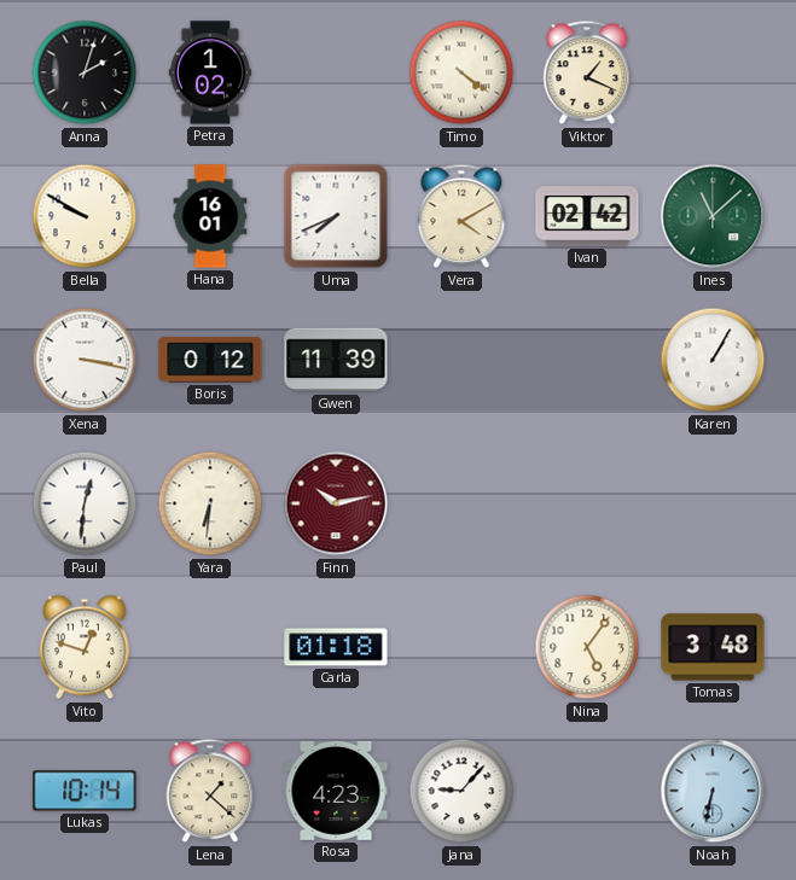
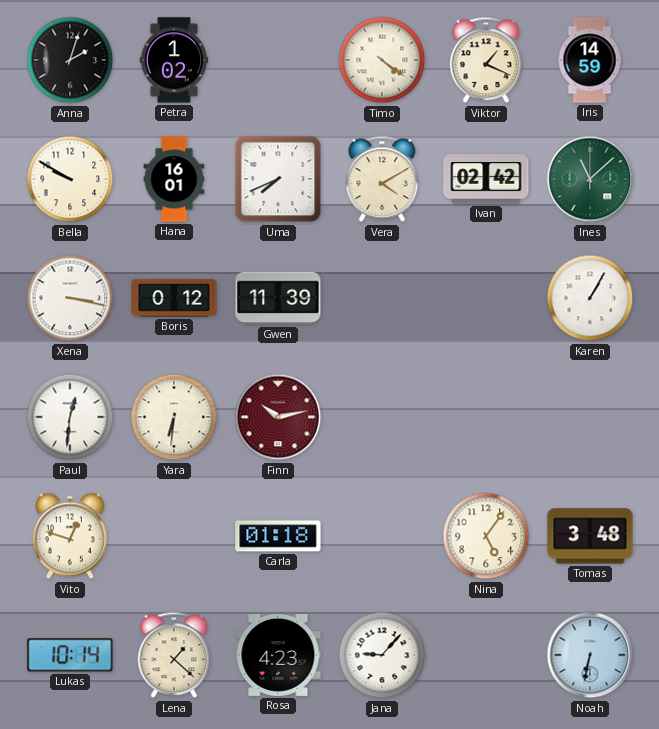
Iris: none -> 14:59
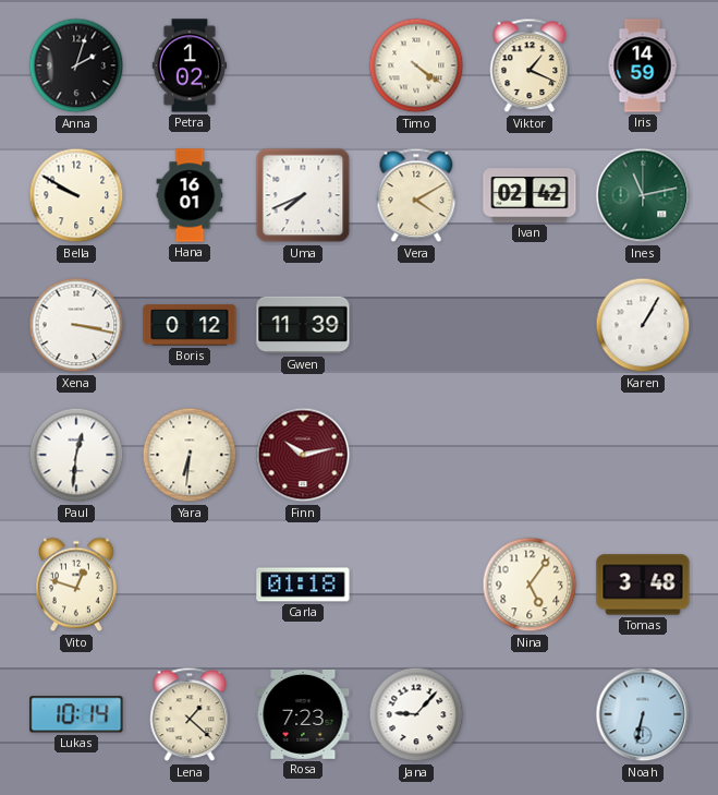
Ines: 11:08 -> 11:13
Rosa: 4:23 -> 7:23
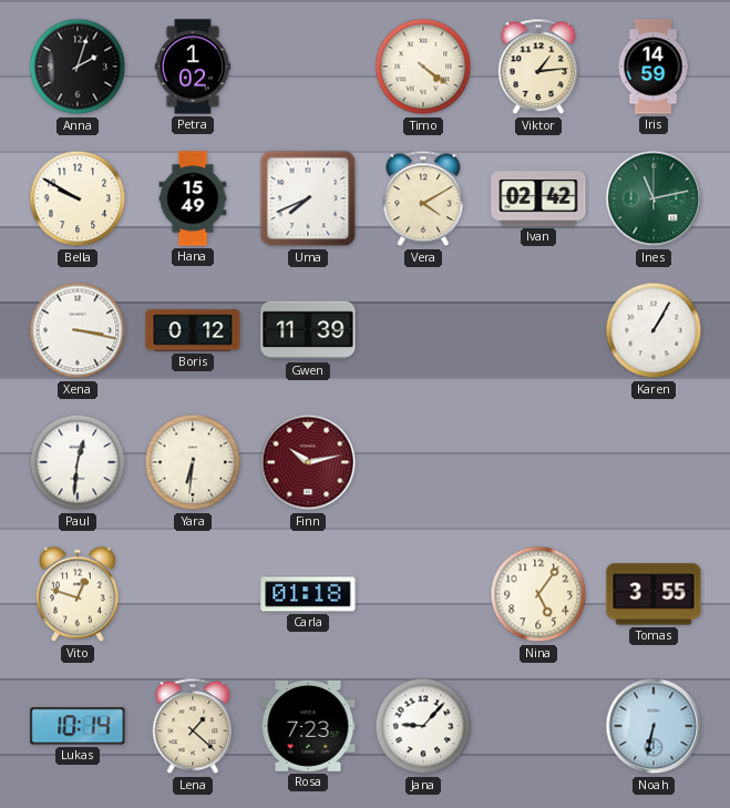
Viktor: 1:19 -> 1:14
Hana: 16:01 -> 15:49
Tomas: 3:48 -> 3:55
